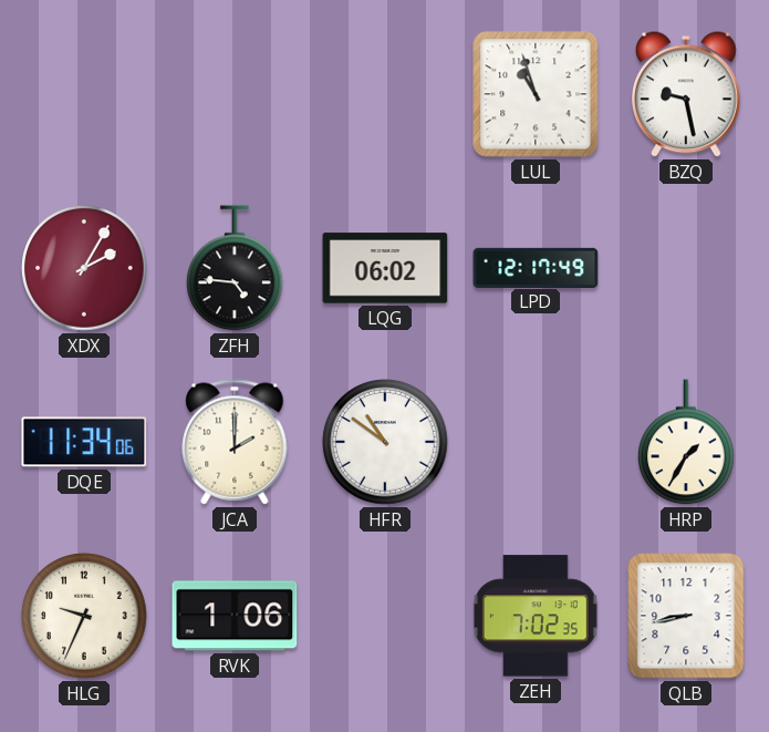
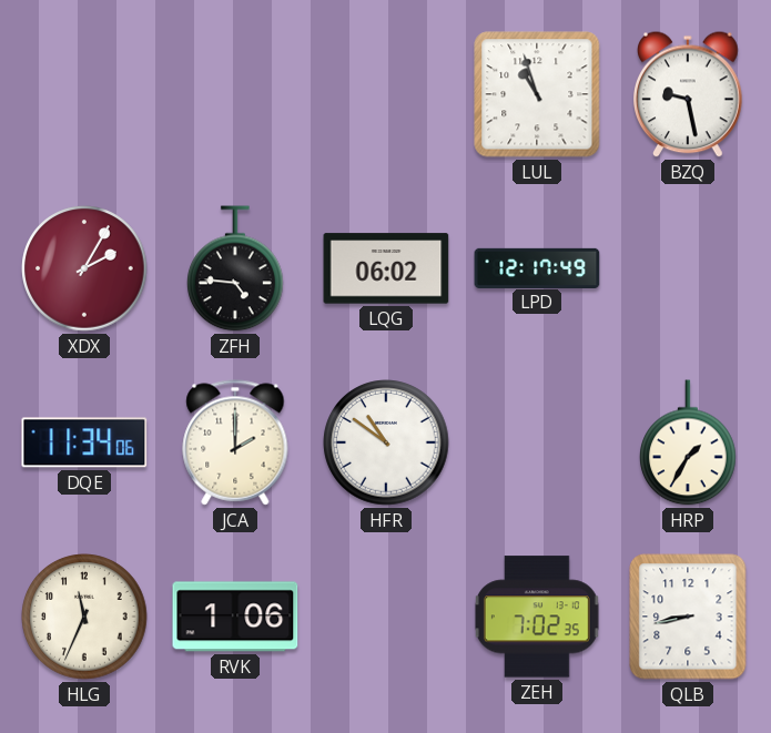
HLG: 9:34 -> 11:34
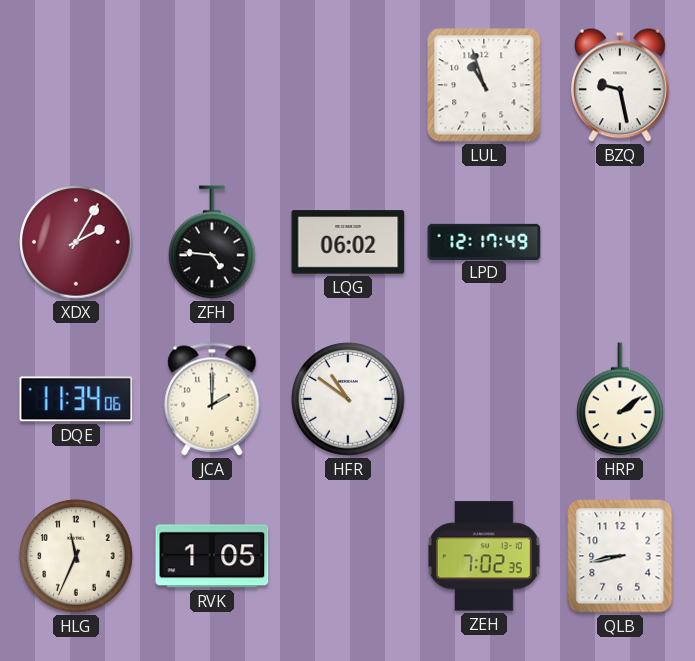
HRP: 1:35 -> 2:09
RVK: 1:06 -> 1:05
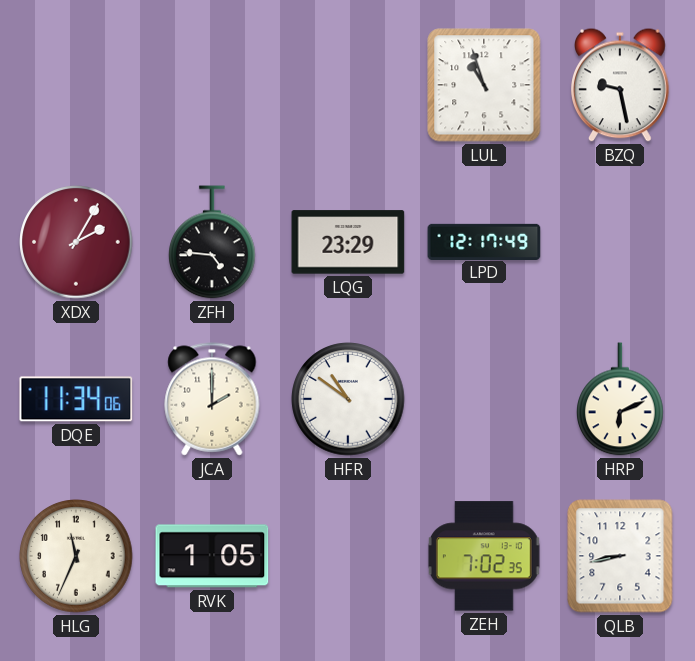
LQG: 06:02 -> 23:29
HRP: 2:09 -> 6:11
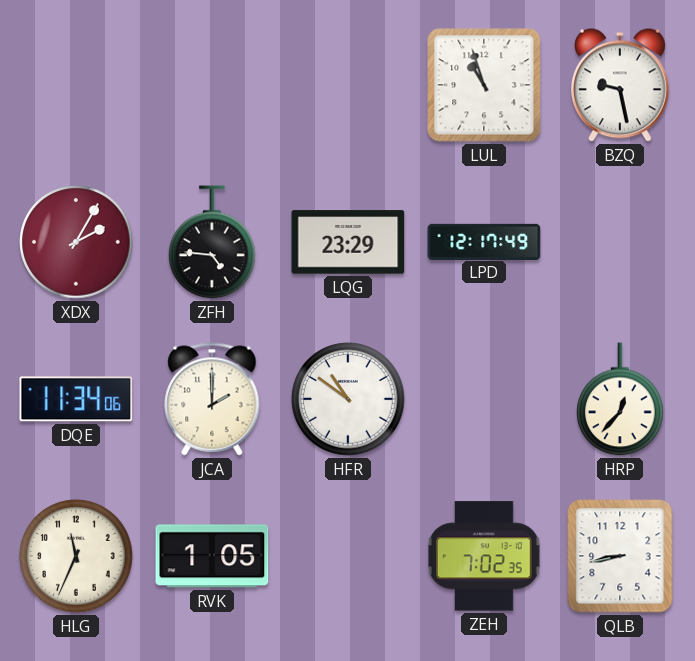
HRP: 6:11 -> 12:37
